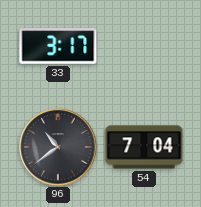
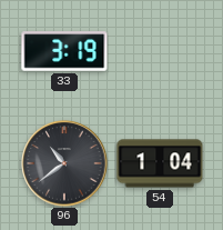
33: 3:17 -> 3:19
54: 7:04 -> 1:04
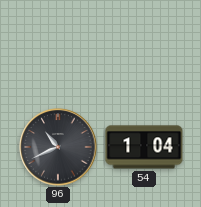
33: 3:19 -> none
96: 10:39 -> 10:41
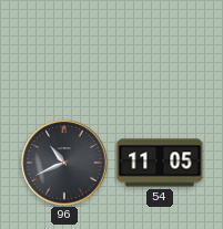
54: 1:04 -> 11:05
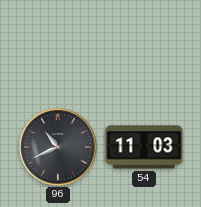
54: 11:05 -> 11:03
